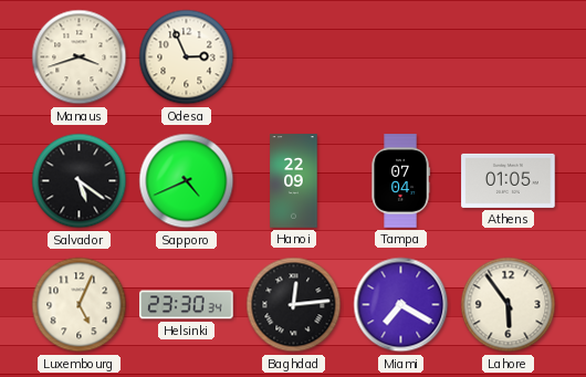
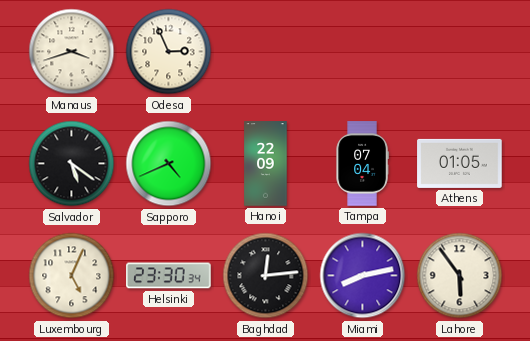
Miami: 7:20 -> 8:13
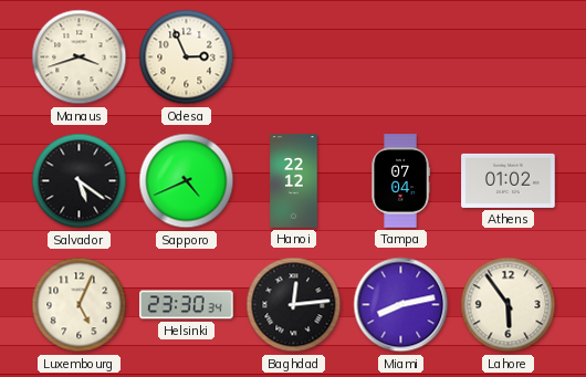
Hanoi: 22:09 -> 22:12
Athens: 01:05 -> 01:02
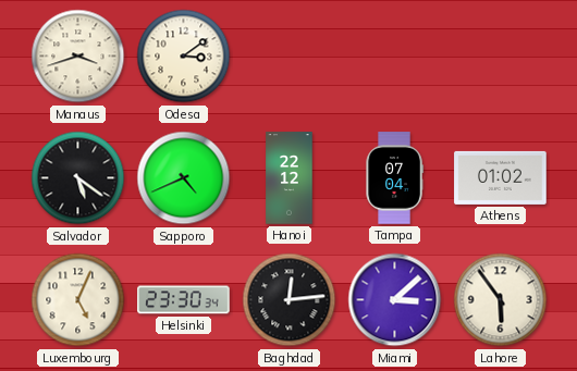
Odesa: 2:56 -> 3:09
Miami: 8:13 -> 3:08
